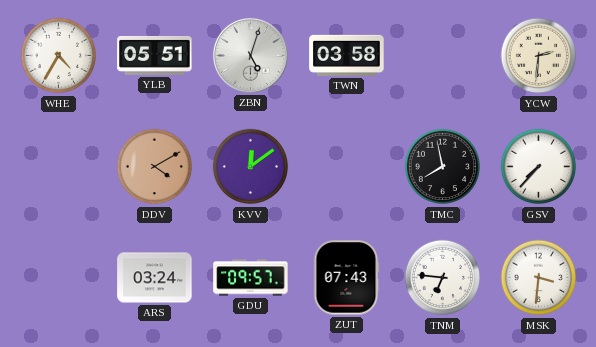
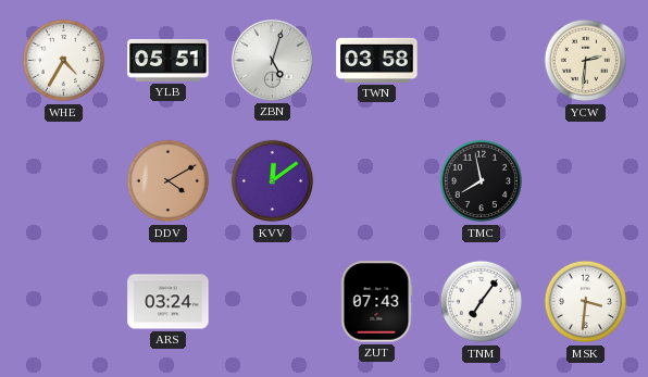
GSV: 7:37 -> none
GDU: 09:57 -> none
TNM: 6:46 -> 7:06
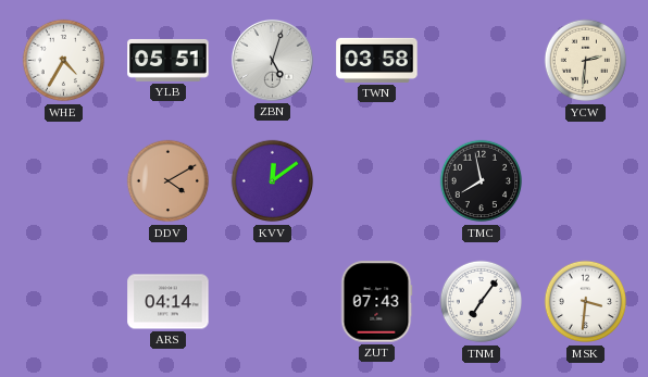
ARS: 03:24 -> 04:14
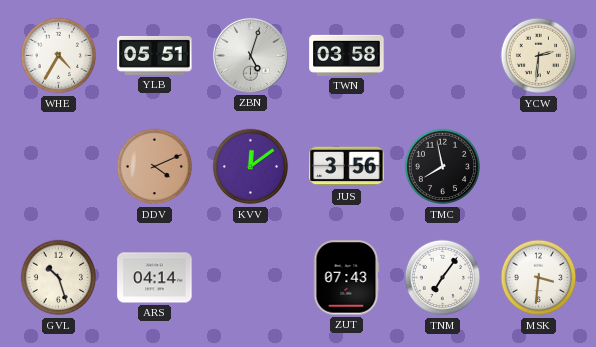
DDV: 4:10 -> 4:11
JUS: none -> 3:56
GVL: none -> 10:27
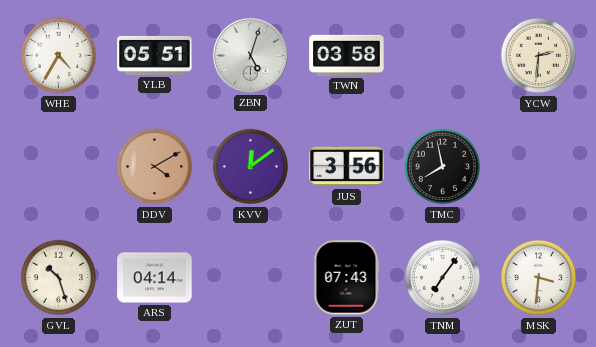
DDV: 4:11 -> 4:10
